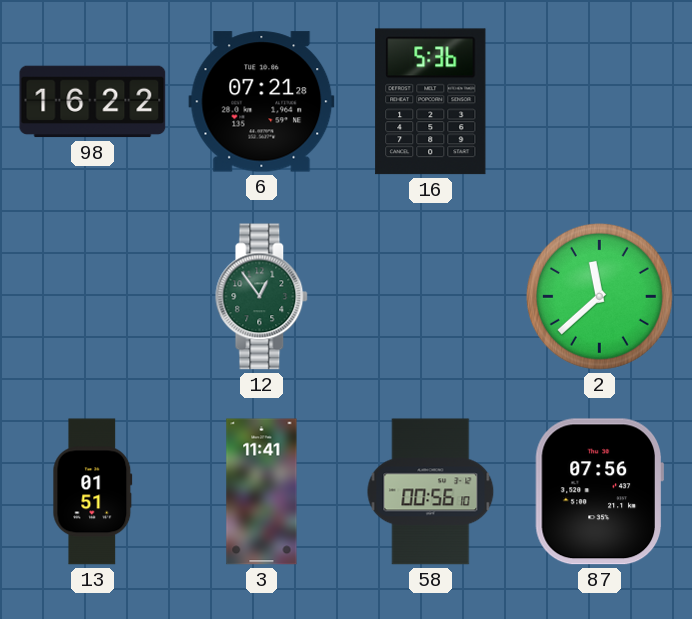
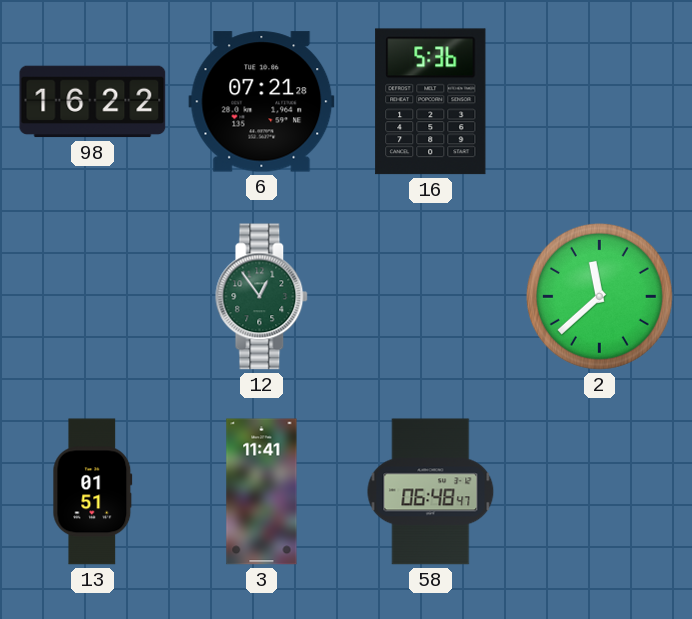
58: 00:56 -> 06:48
87: 07:56 -> none
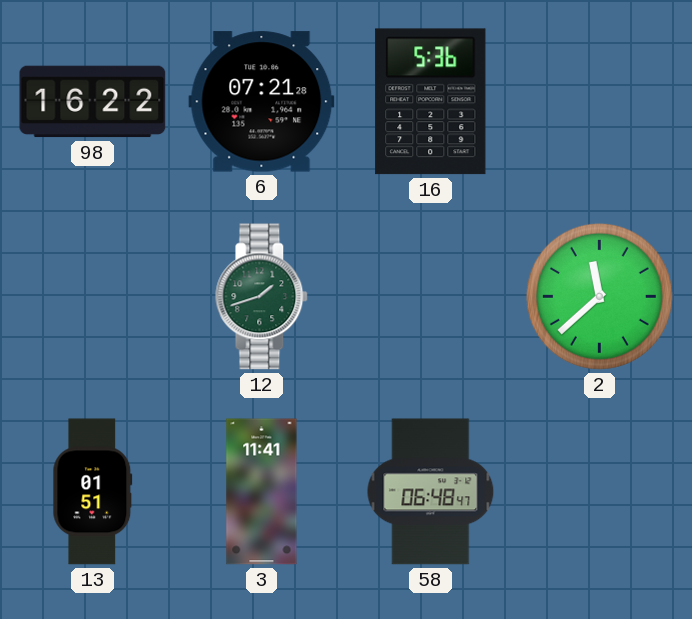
12: 12:54 -> 1:42
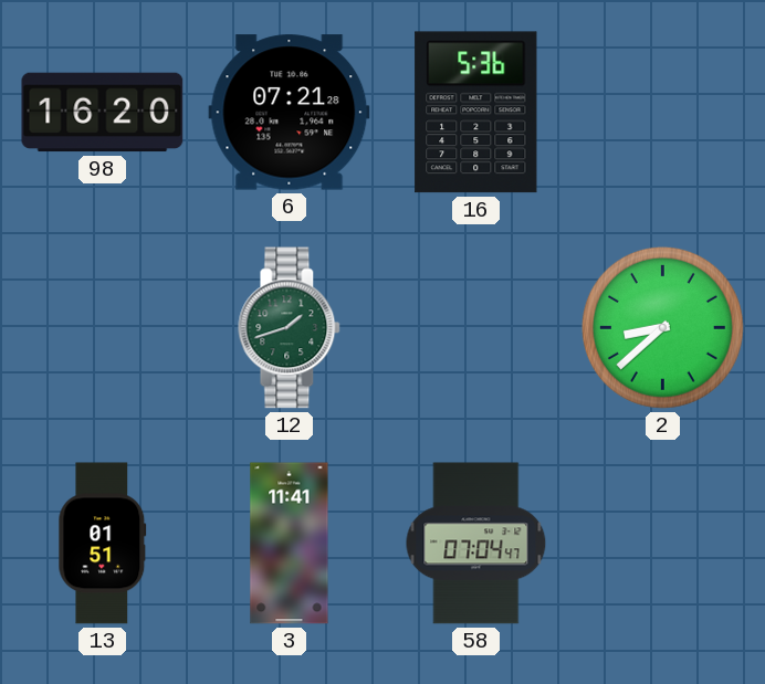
98: 16:22 -> 16:20
2: 11:38 -> 8:38
58: 06:48 -> 07:04
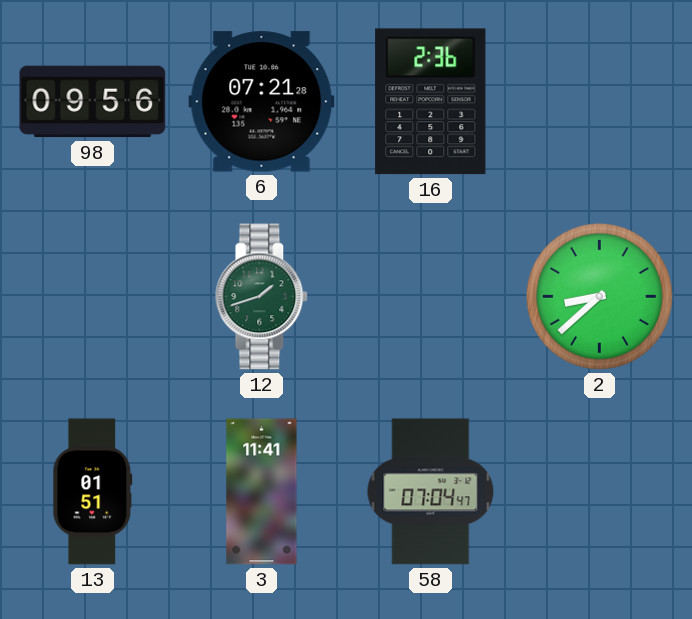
98: 16:20 -> 09:56
16: 5:36 -> 2:36
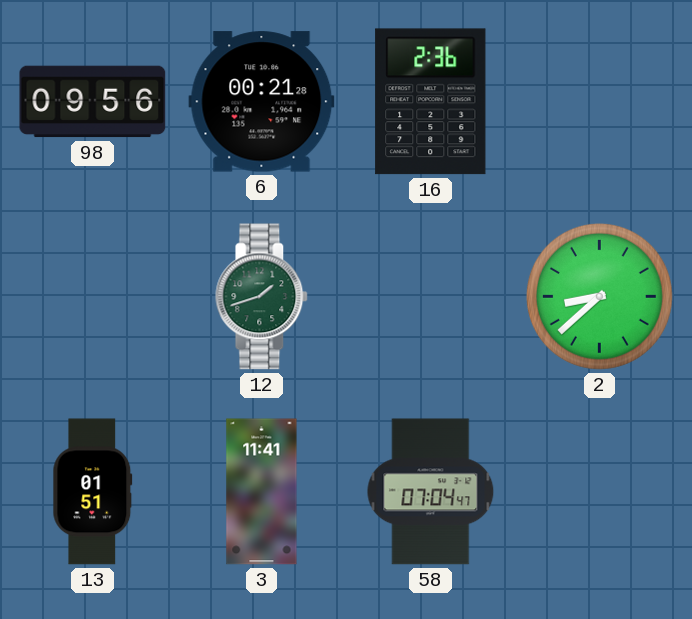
6: 07:21 -> 00:21
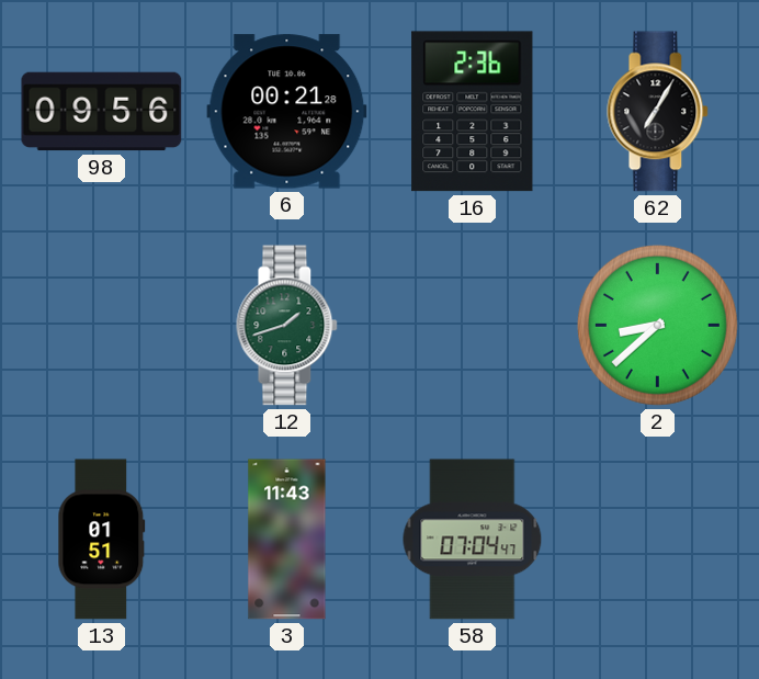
62: none -> 7:05
3: 11:41 -> 11:43
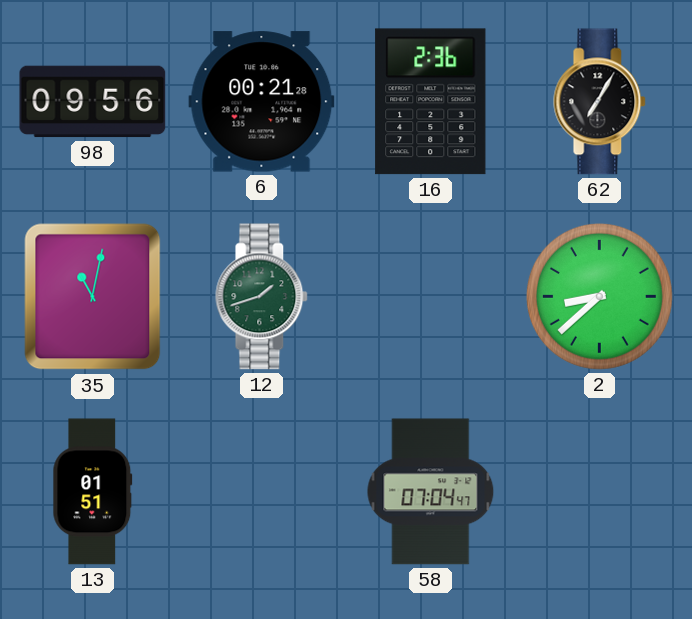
35: none -> 11:02
3: 11:43 -> none
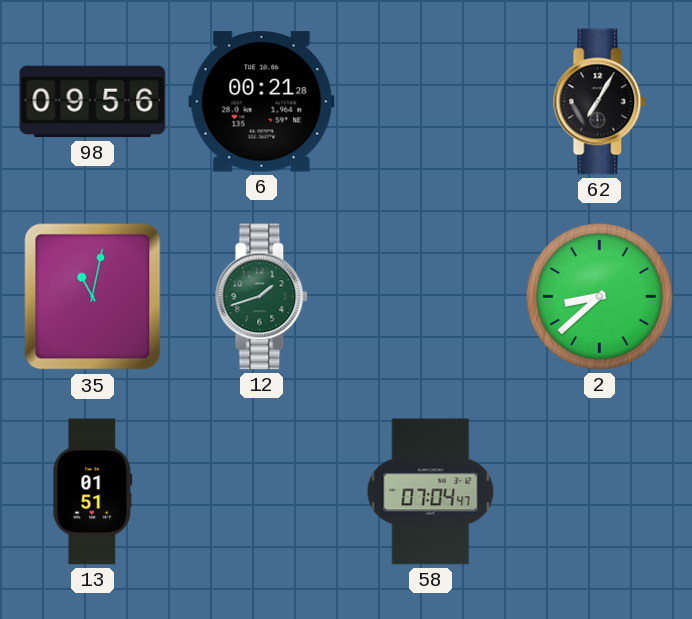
16: 2:36 -> none
